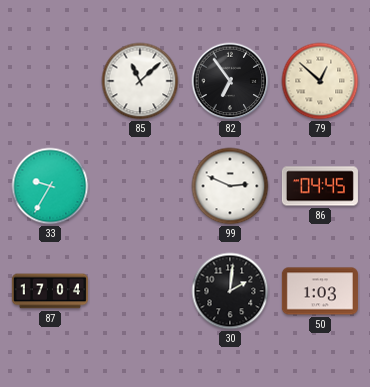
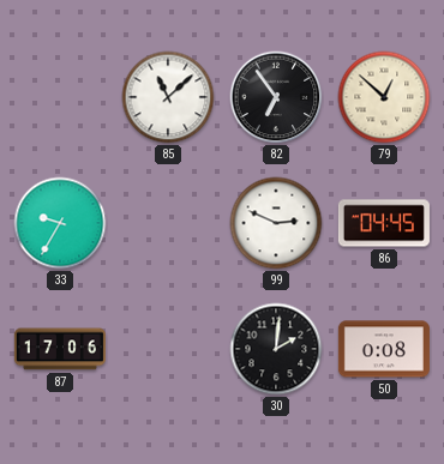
87: 17:04 -> 17:06
50: 1:03 -> 0:08
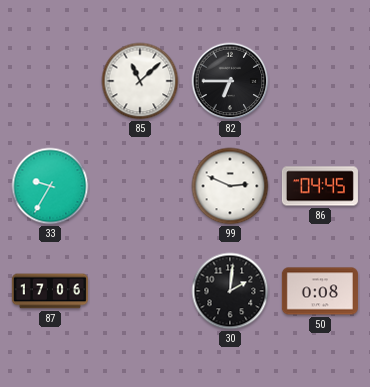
82: 6:54 -> 6:45
79: 12:52 -> none
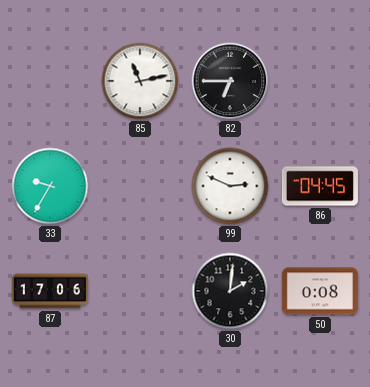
85: 11:08 -> 11:13
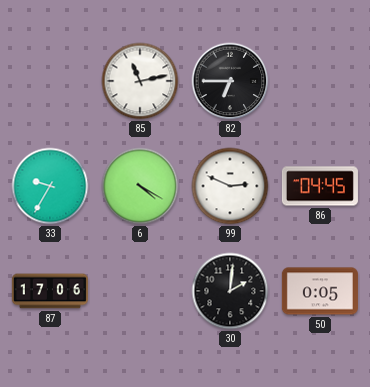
6: none -> 4:20
50: 0:08 -> 0:05
